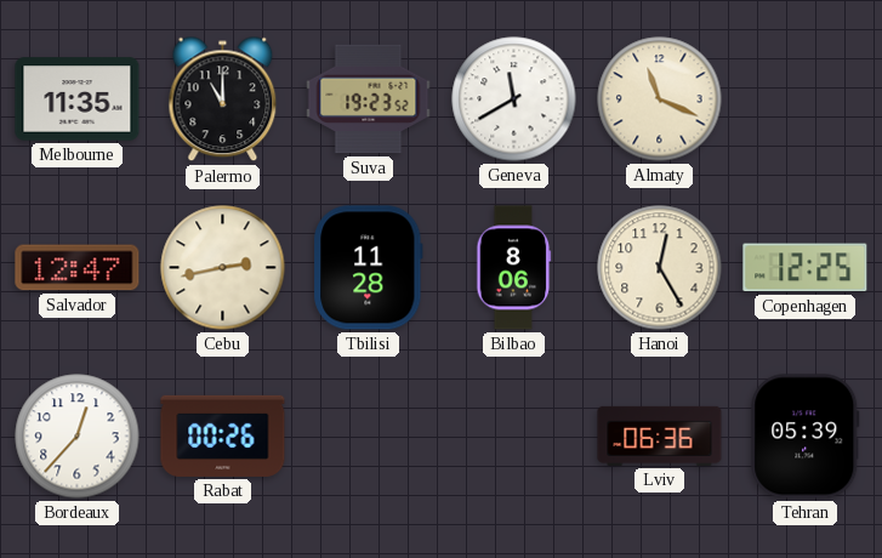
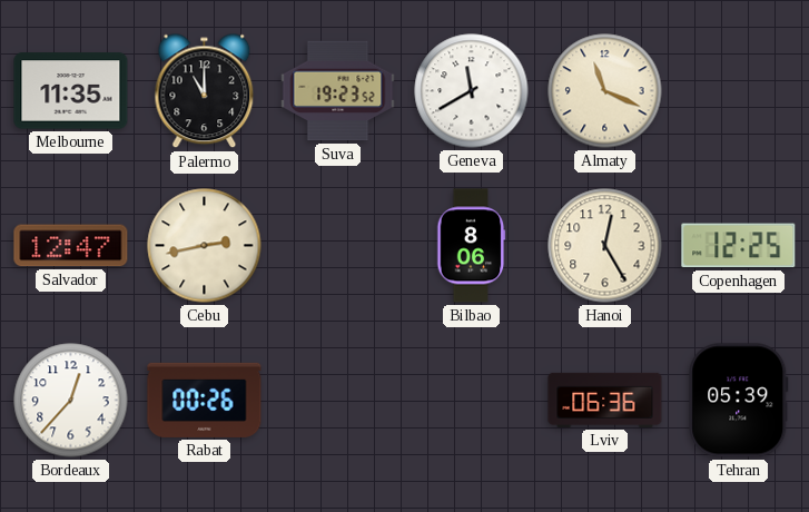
Tbilisi: 11:28 -> none
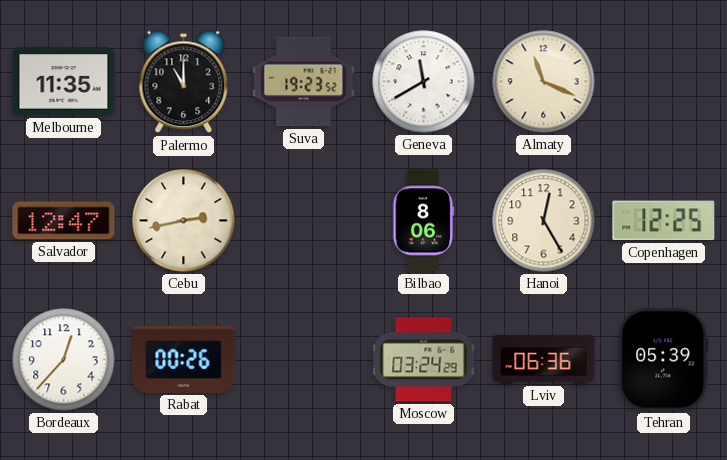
Moscow: none -> 03:24
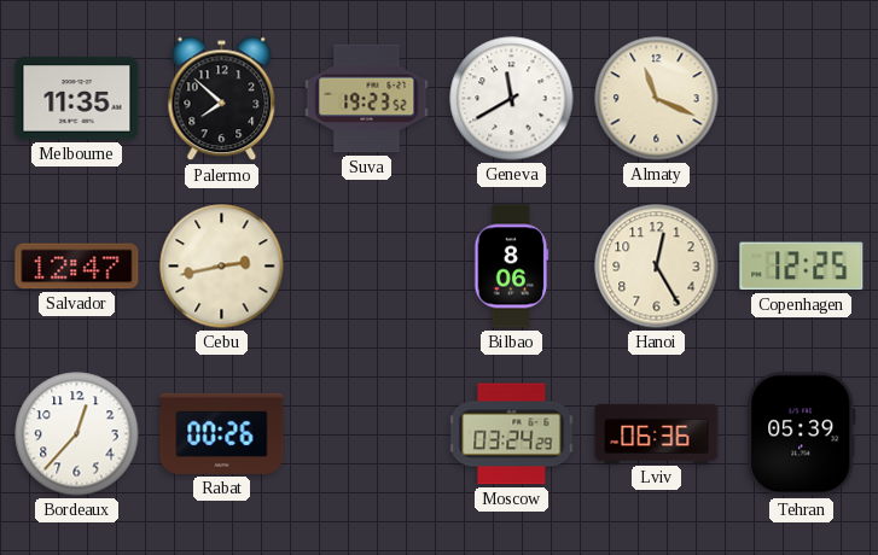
Palermo: 11:00 -> 7:52
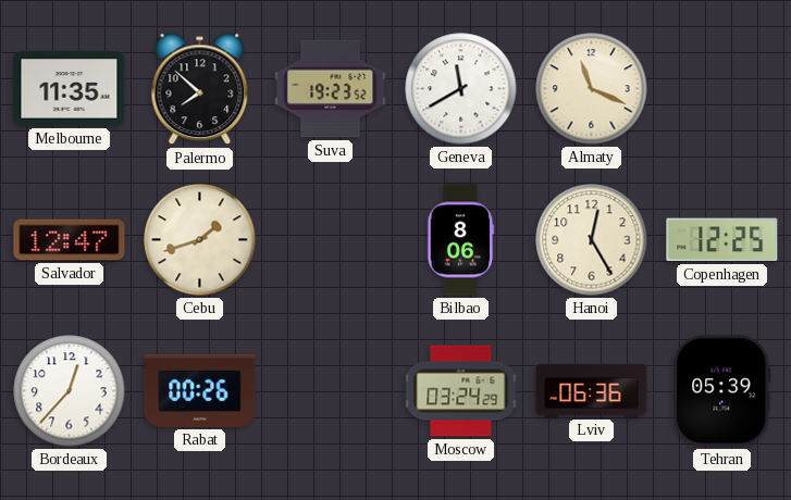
Cebu: 2:43 -> 1:42
